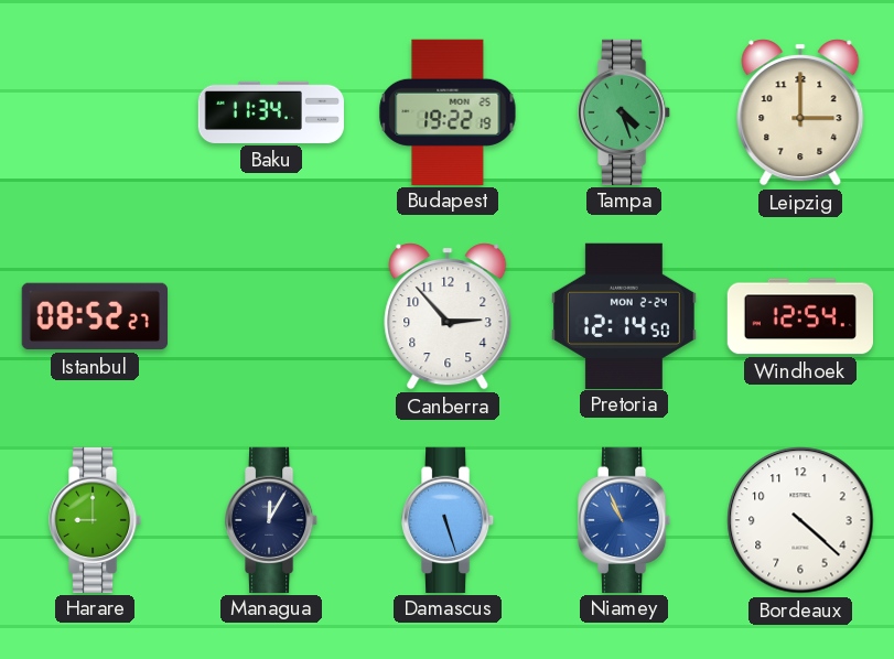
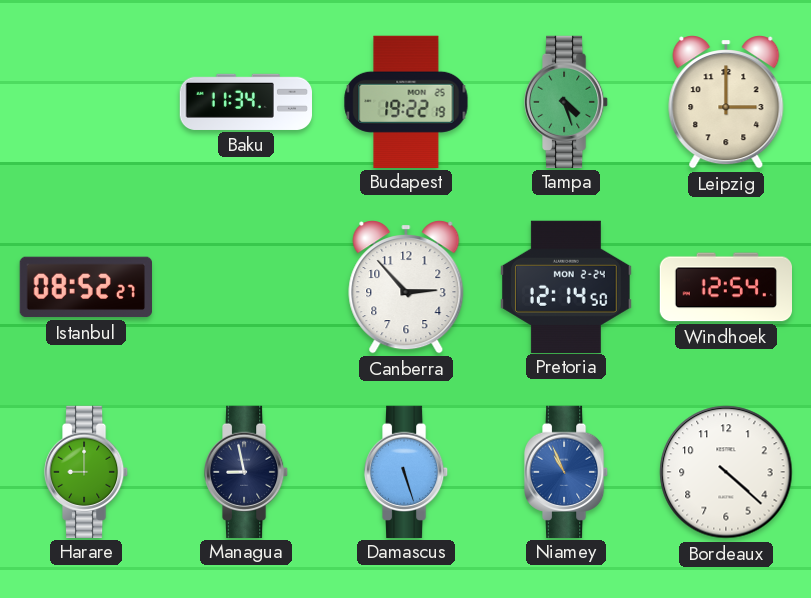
Managua: 12:05 -> 8:58
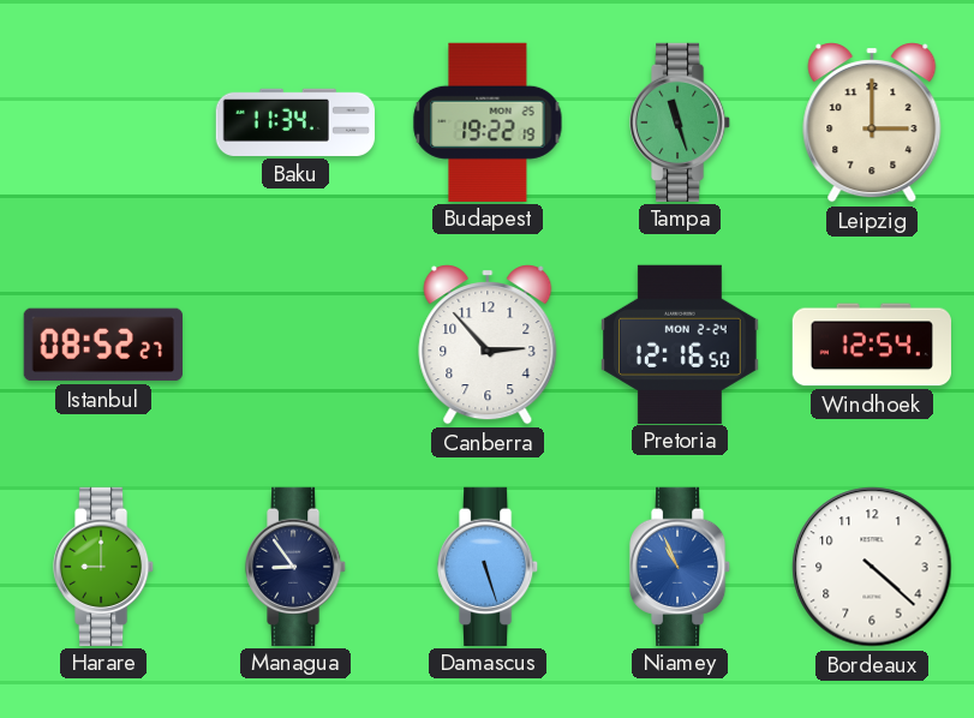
Tampa: 4:27 -> 11:27
Pretoria: 12:14 -> 12:16
Managua: 8:58 -> 8:54
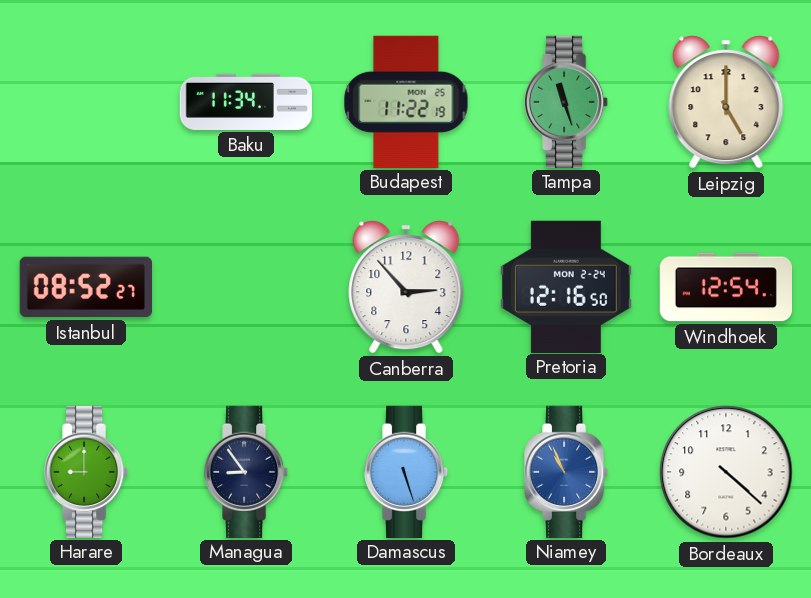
Budapest: 19:22 -> 11:22
Leipzig: 3:00 -> 5:00
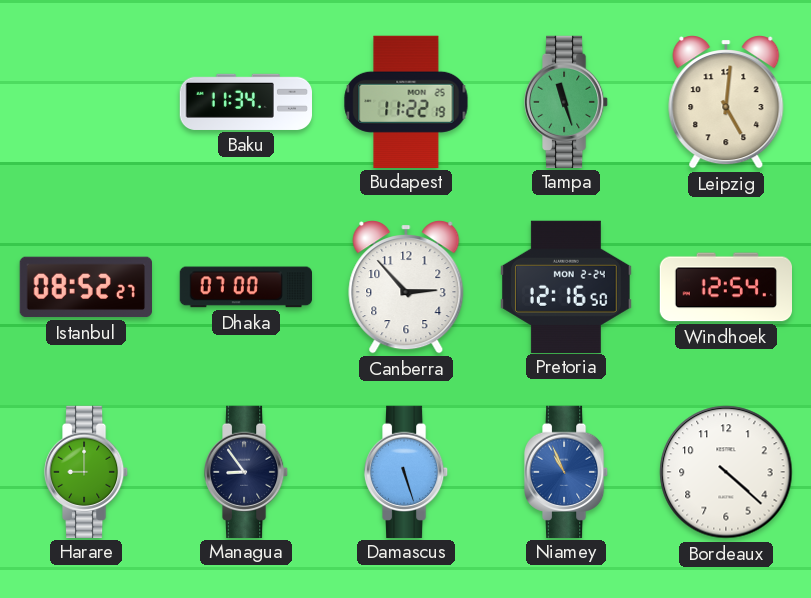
Leipzig: 5:00 -> 5:01
Dhaka: none -> 07:00
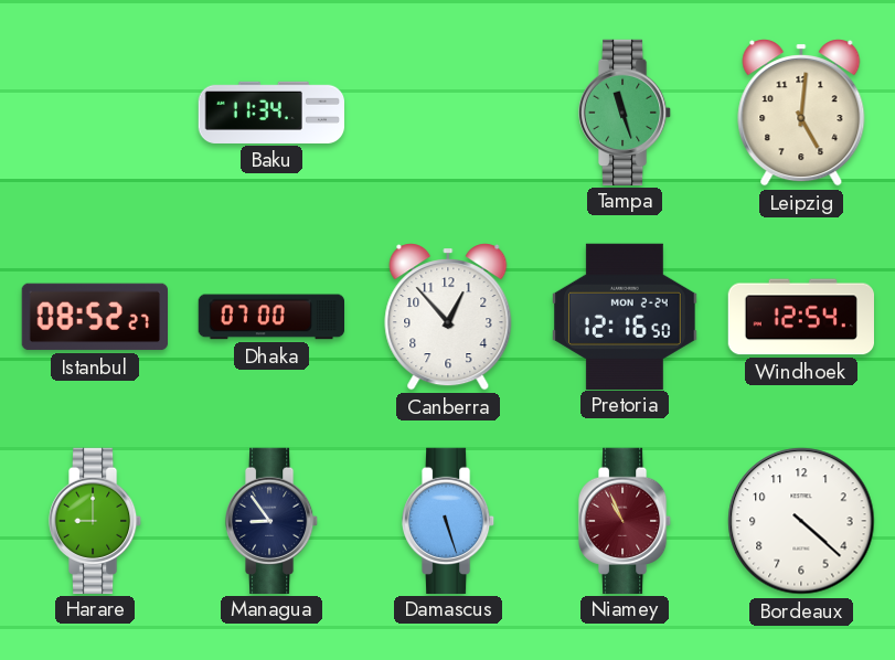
Budapest: 11:22 -> none
Canberra: 2:53 -> 12:53
Niamey dial: blue -> burgundy
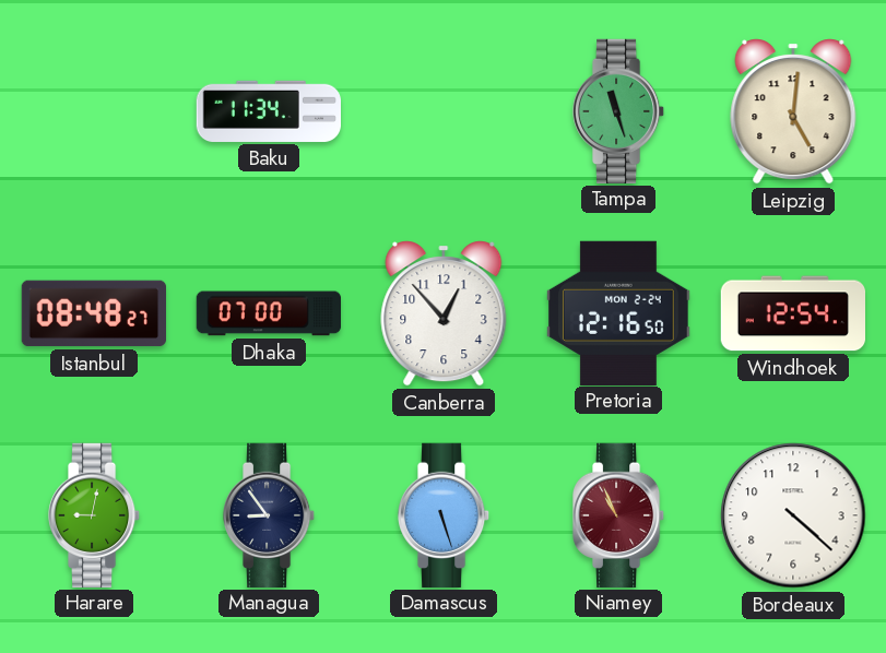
Istanbul: 08:52 -> 08:48
Harare: 9:00 -> 9:02
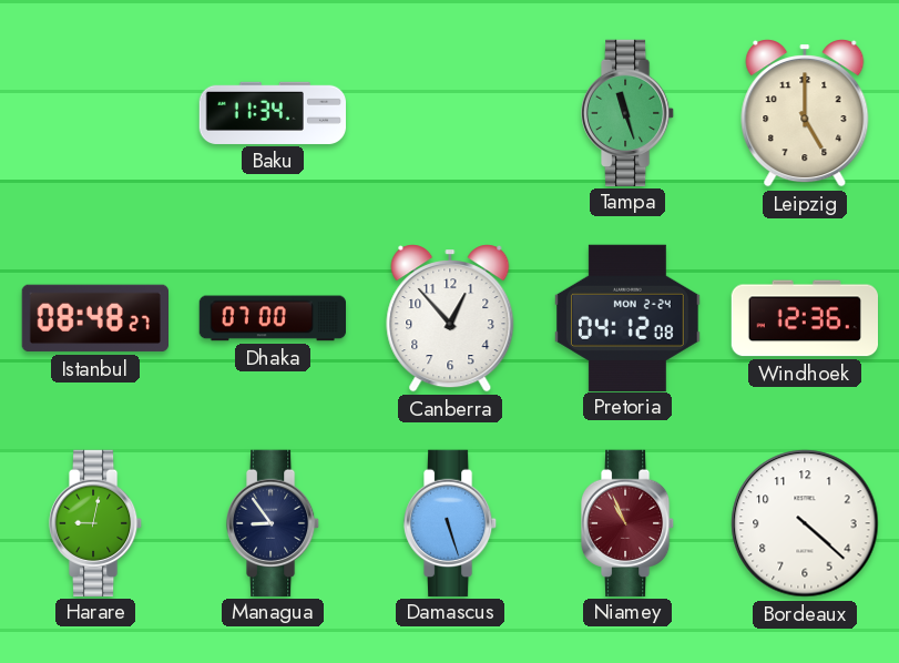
Leipzig: 5:01 -> 5:00
Pretoria: 12:16 -> 04:12
Windhoek: 12:54 -> 12:36
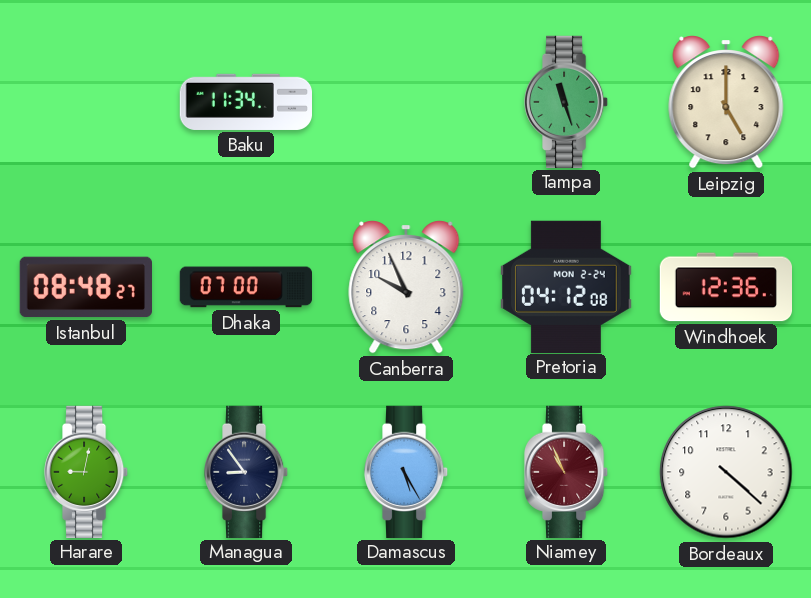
Canberra: 12:53 -> 9:56
Damascus: 5:27 -> 5:25
